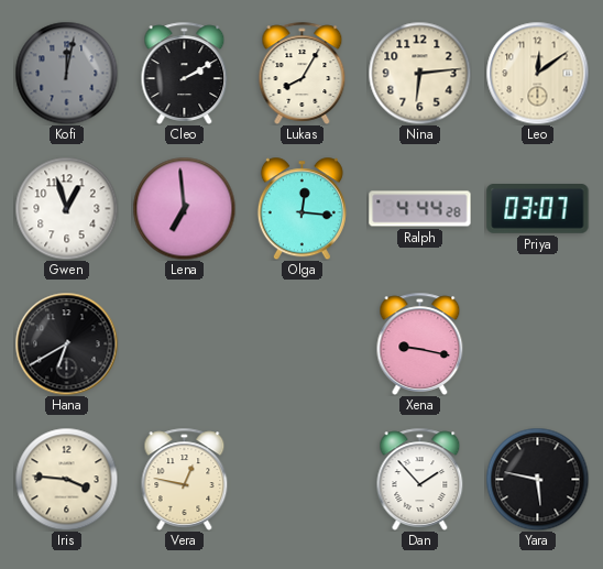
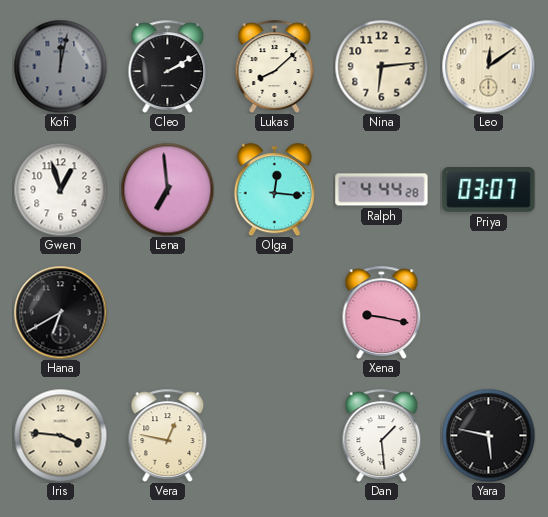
Lukas: 8:05 -> 8:08
Dan: 1:53 -> 1:29
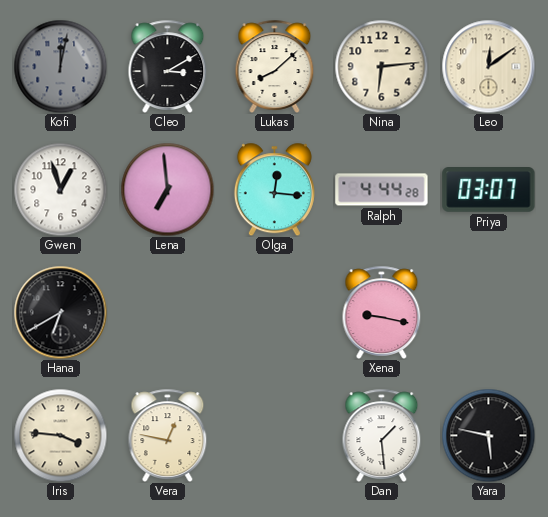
Cleo: 2:10 -> 3:10
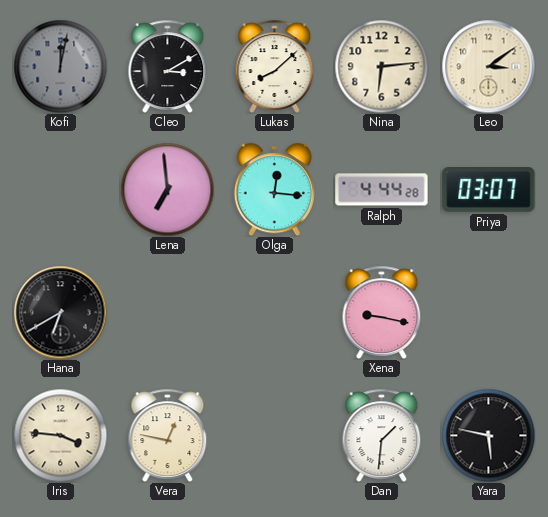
Leo: 12:09 -> 3:09
Gwen: 12:57 -> none
Dan: 1:29 -> 1:31
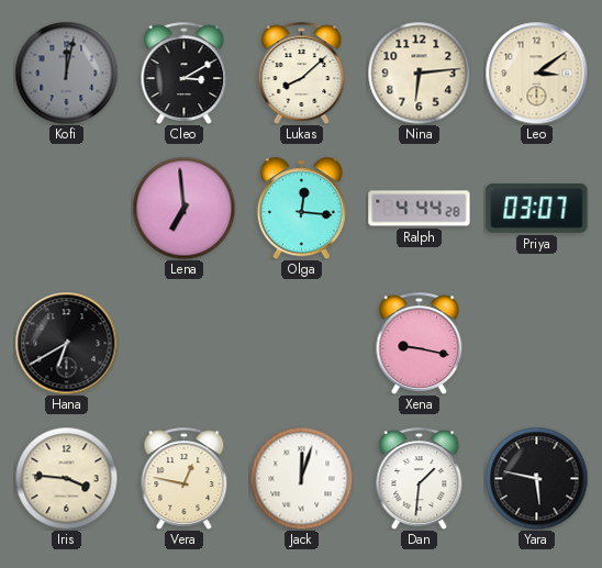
Jack: none -> 12:03
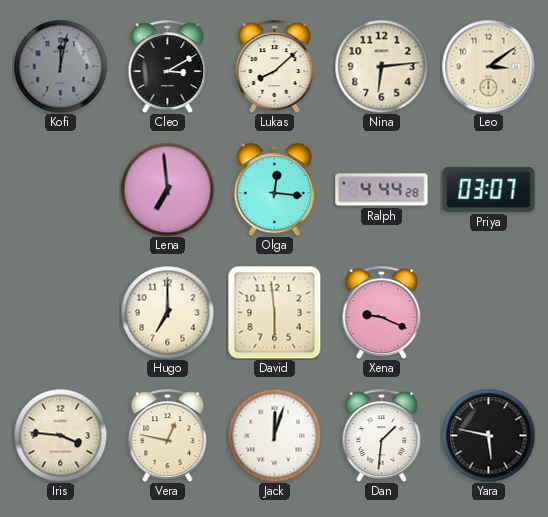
Hana: 6:40 -> none
Hugo: none -> 7:00
David: none -> 5:59
Xena: 9:17 -> 9:19
